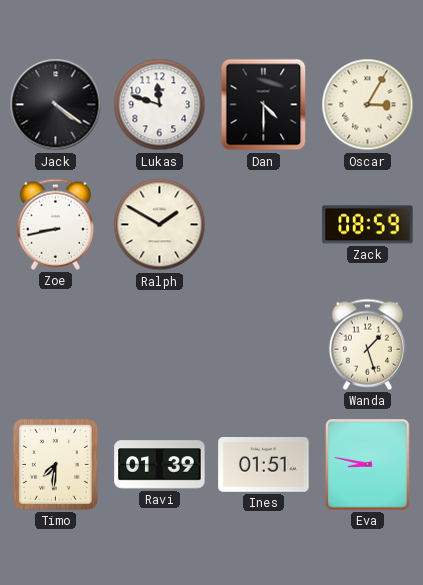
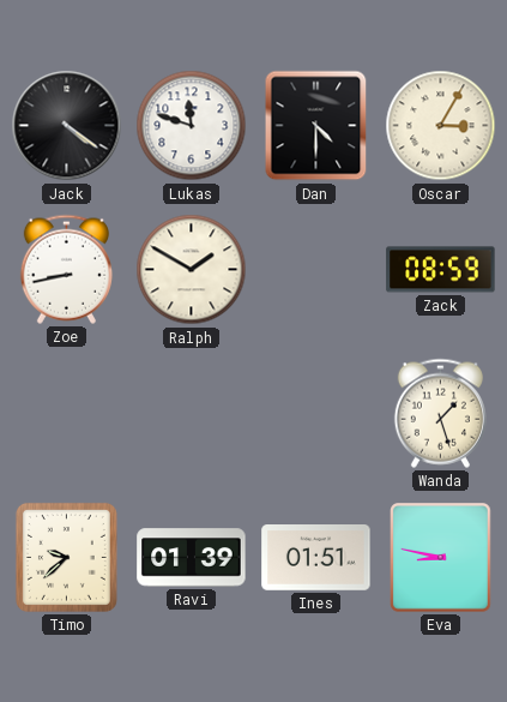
Timo: 7:31 -> 9:38
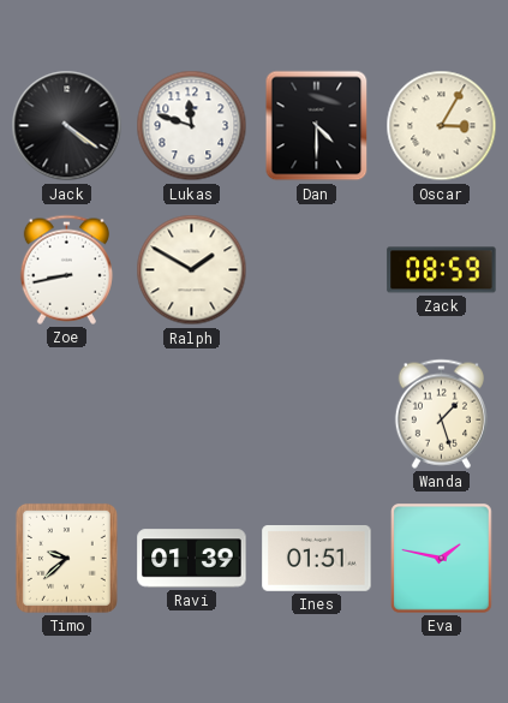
Eva: 8:47 -> 1:47
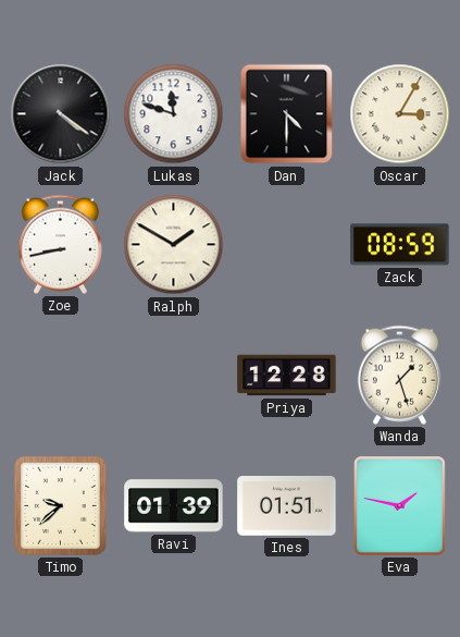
Priya: none -> 12:28
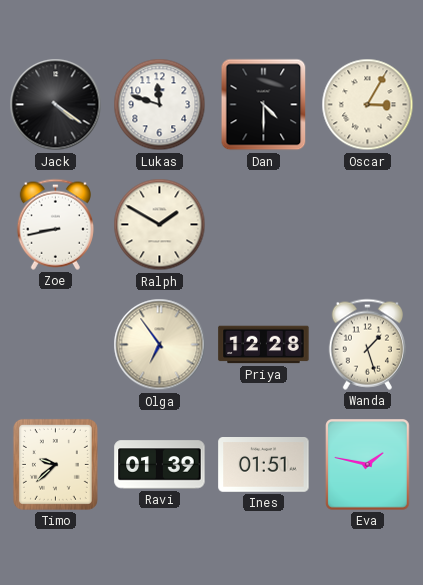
Zack: 08:59 -> none
Olga: none -> 6:54
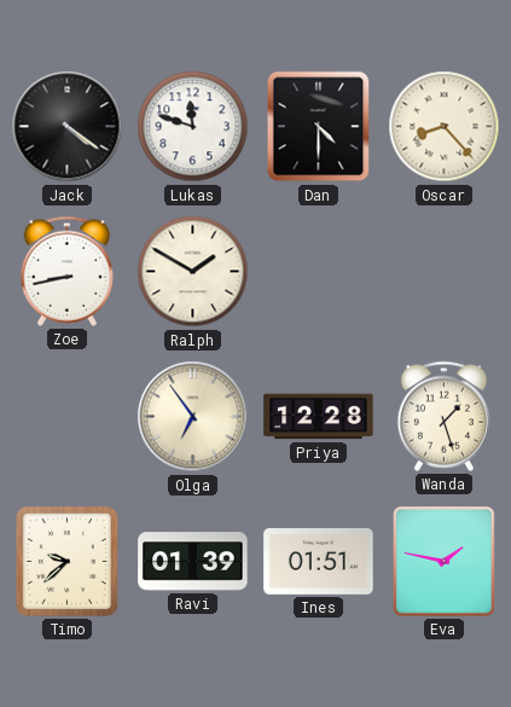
Oscar: 3:05 -> 8:23
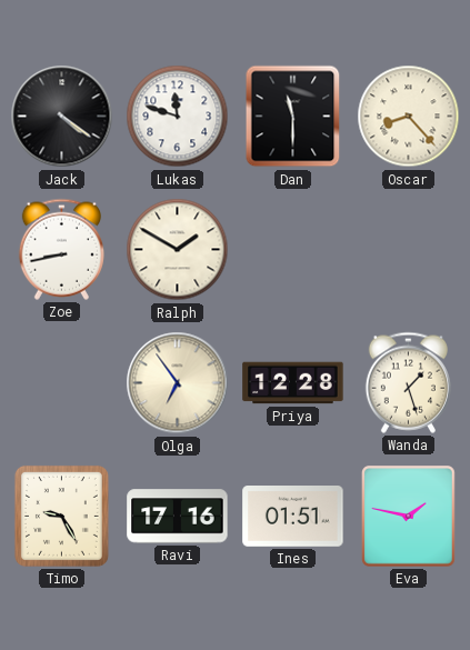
Dan: 4:30 -> 11:30
Timo: 9:38 -> 9:25
Ravi: 01:39 -> 17:16
